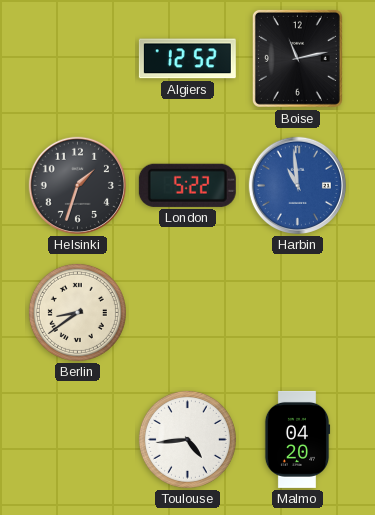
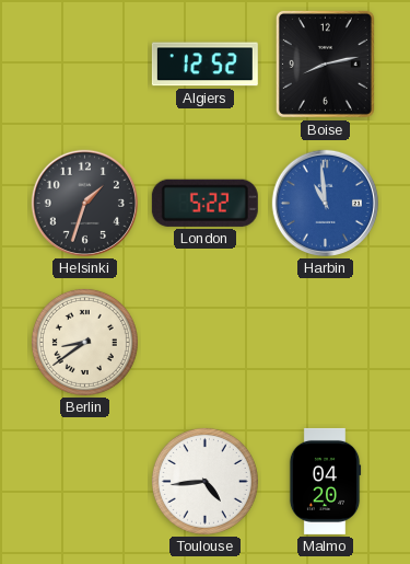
Boise: 11:13 -> 8:13
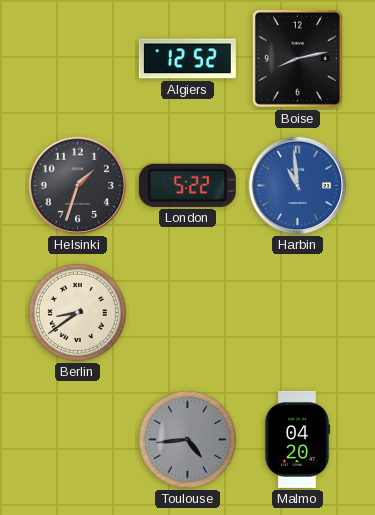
Toulouse dial: white -> grey
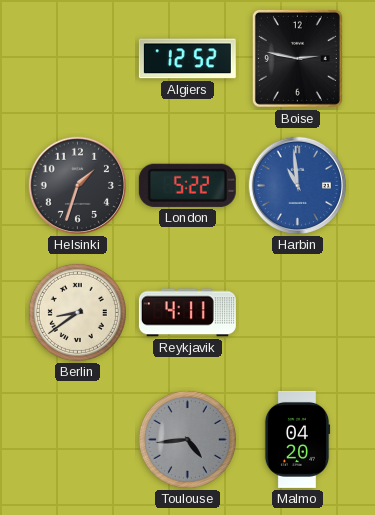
Boise: 8:13 -> 2:47
Reykjavik: none -> 4:11
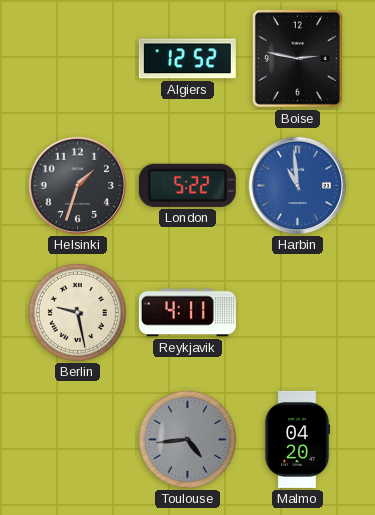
Berlin: 8:39 -> 9:28
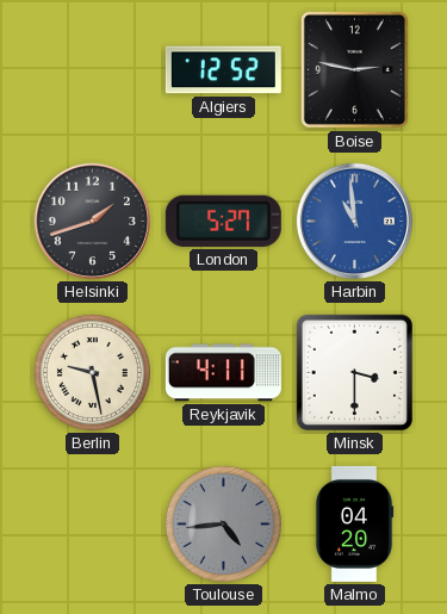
Helsinki: 1:33 -> 1:42
London: 5:22 -> 5:27
Minsk: none -> 3:30
